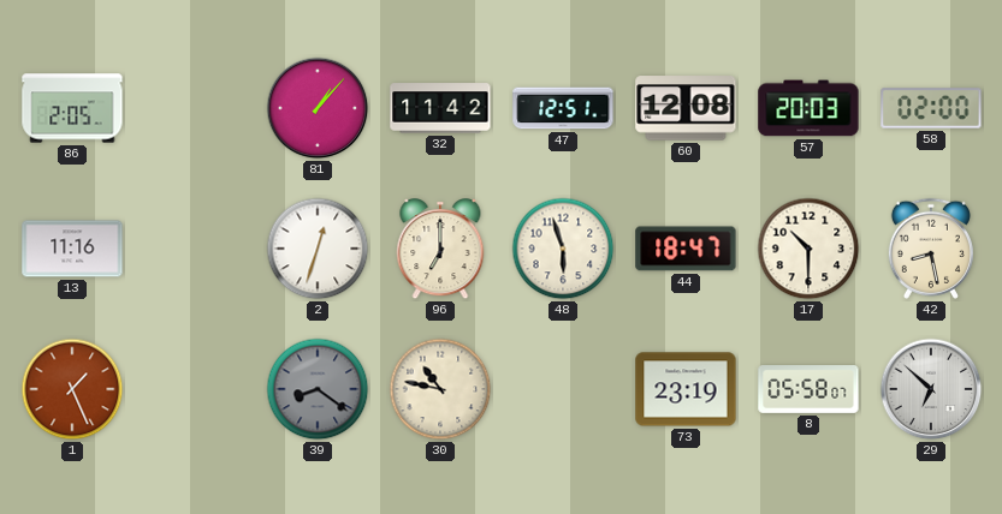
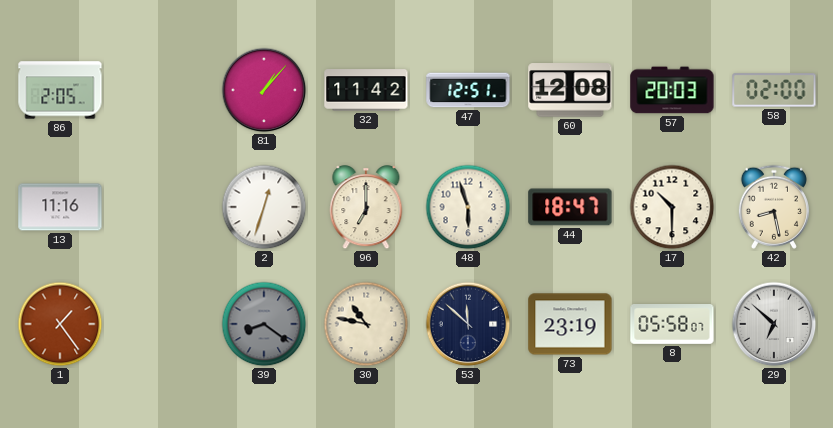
1: 1:26 -> 1:24
53: none -> 11:52
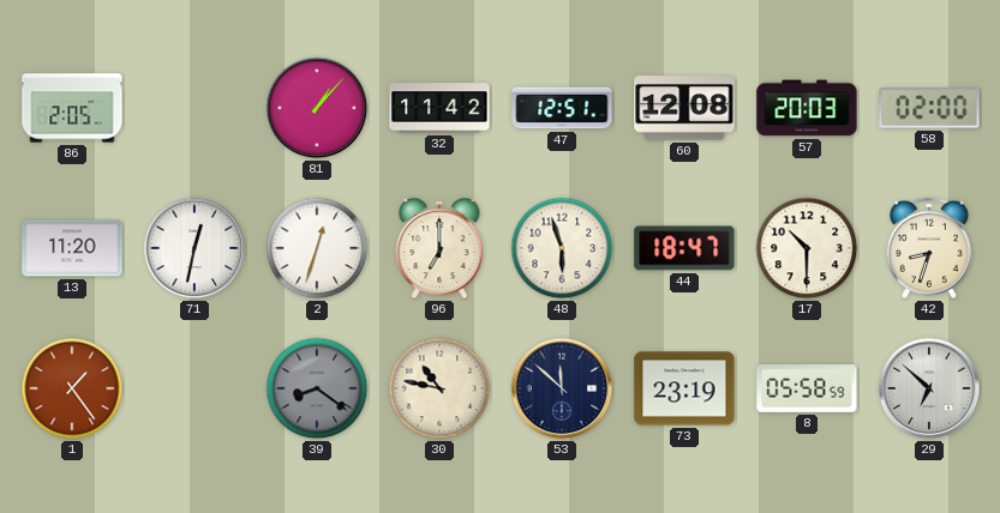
13: 11:16 -> 11:20
71: none -> 12:32
42: 8:28 -> 8:33
8: 05:58:07 -> 05:58:59
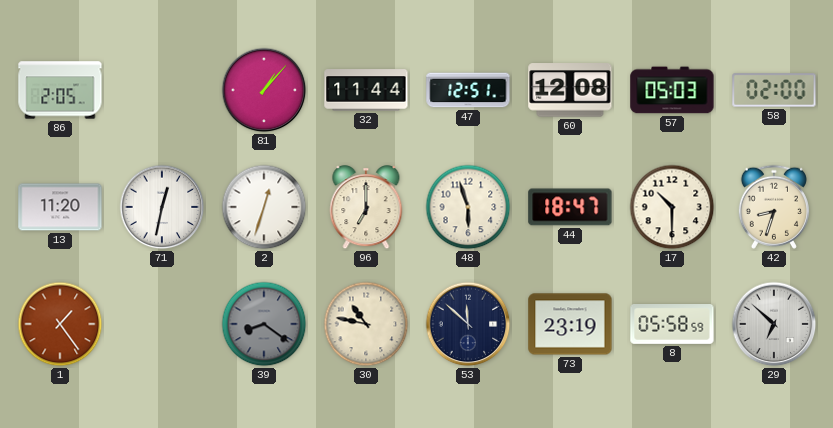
32: 11:42 -> 11:44
57: 20:03 -> 05:03
